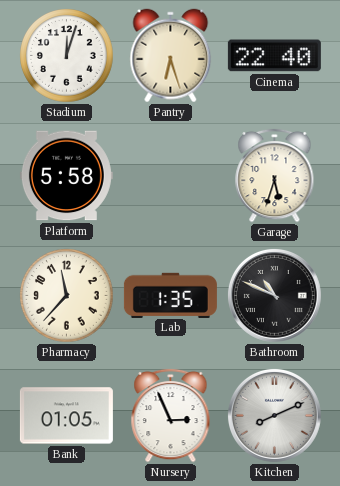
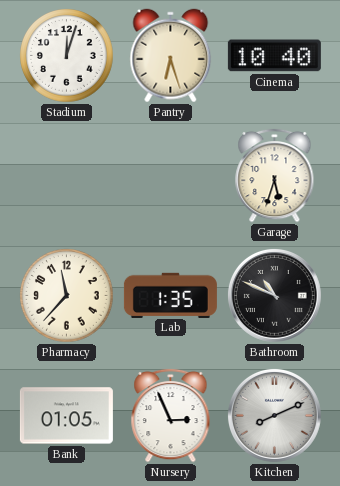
Cinema: 22:40 -> 10:40
Platform: 5:58 -> none
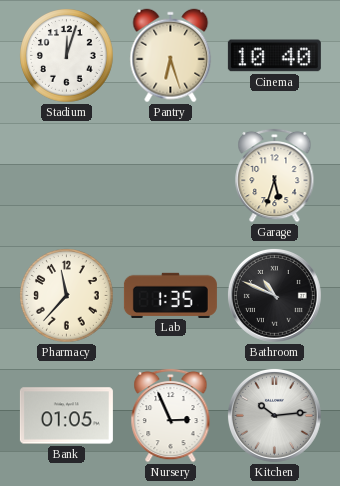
Kitchen: 8:11 -> 10:14
